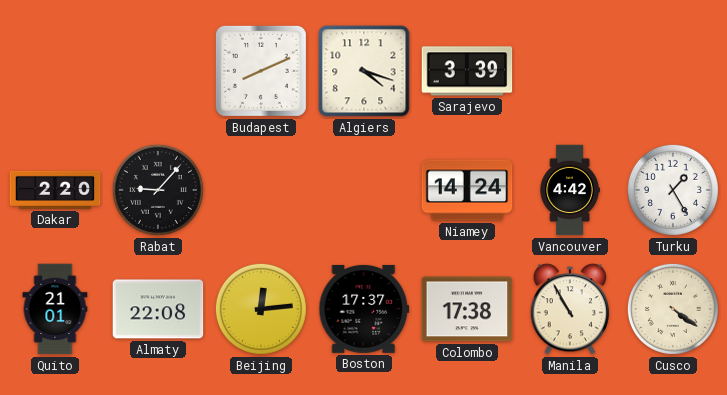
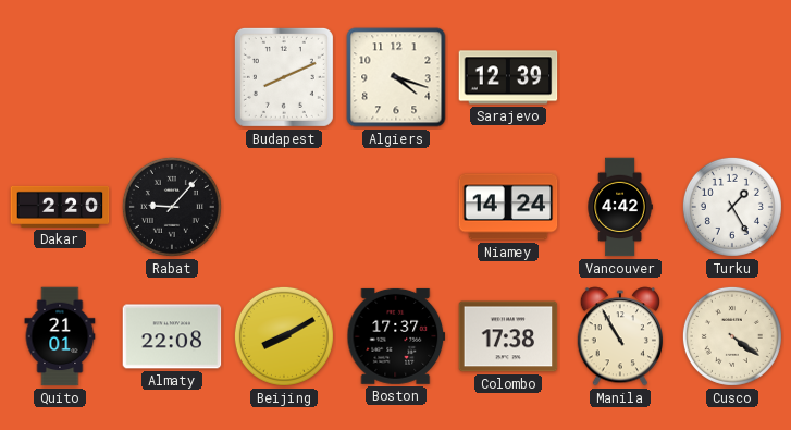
Sarajevo: 3:39 -> 12:39
Beijing: 12:14 -> 8:10
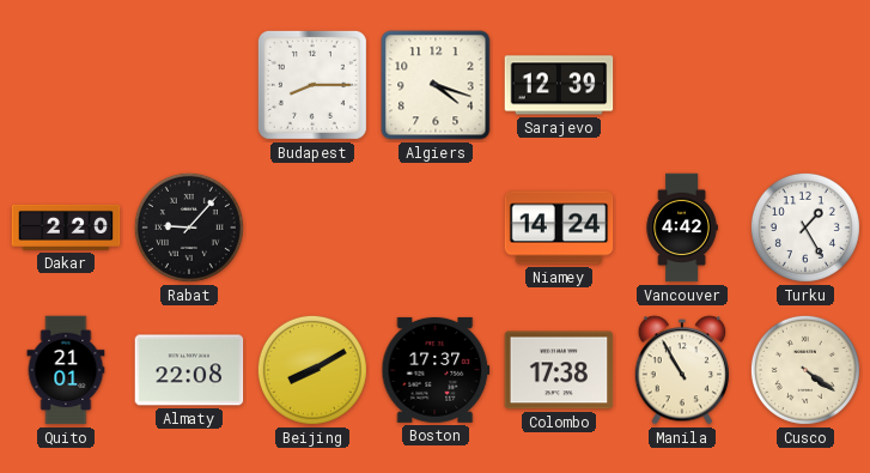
Budapest: 8:11 -> 8:15
